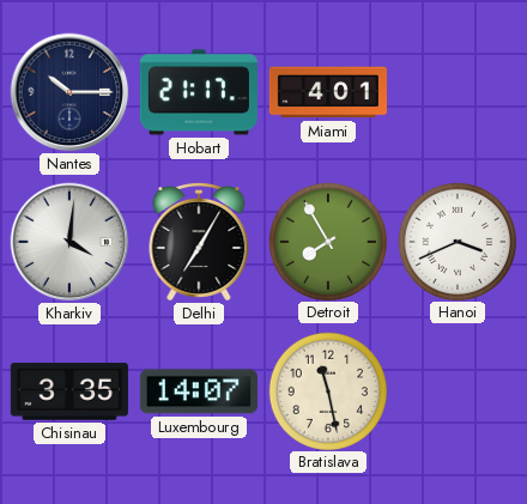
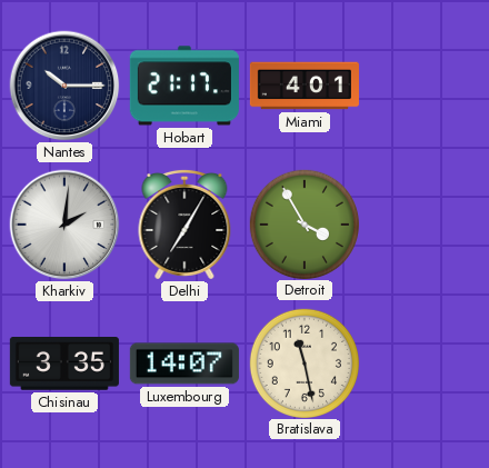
Kharkiv: 4:01 -> 2:01
Detroit: 7:55 -> 3:55
Hanoi: 3:41 -> none
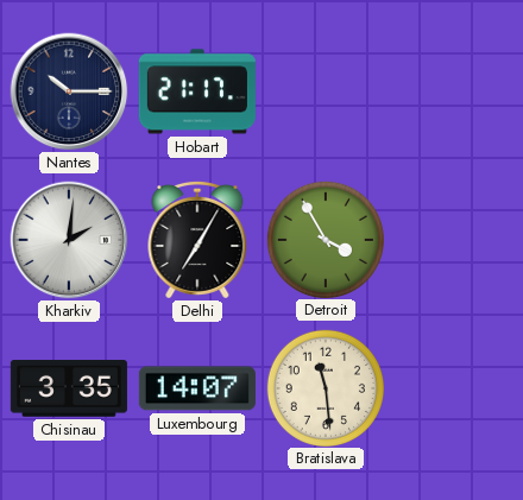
Miami: 4:01 -> none
Bratislava: 11:28 -> 11:29
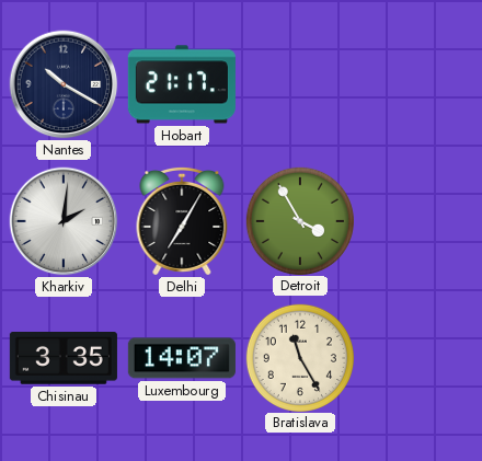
Nantes: 10:15 -> 10:20
Bratislava: 11:29 -> 11:25
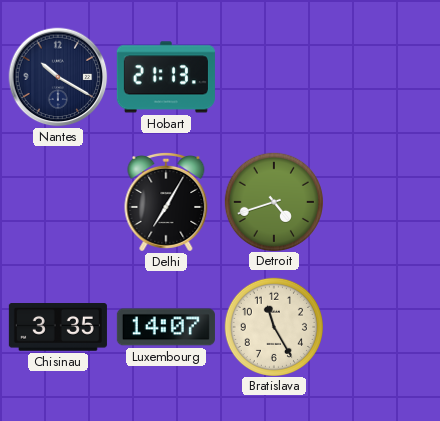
Hobart: 21:17 -> 21:13
Kharkiv: 2:01 -> none
Detroit: 3:55 -> 4:42
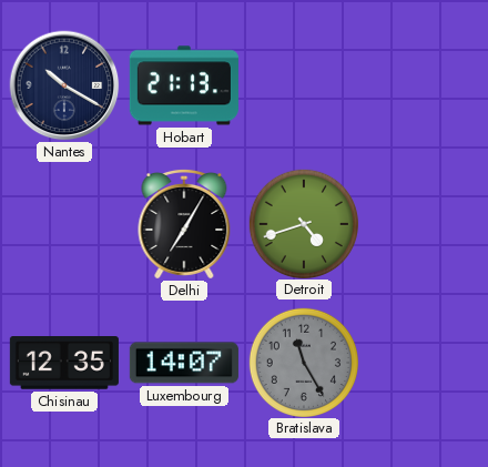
Chisinau: 3:35 -> 12:35
Bratislava dial: cream -> grey
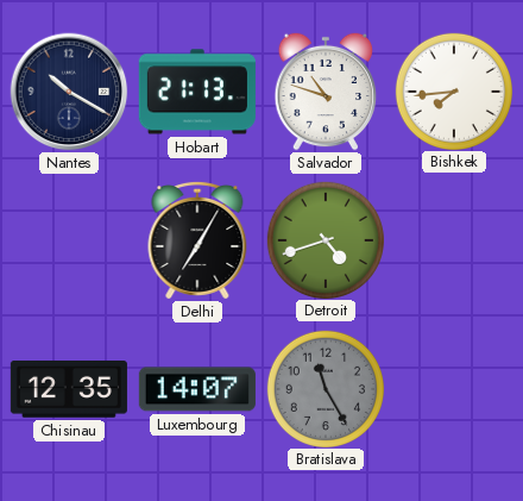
Salvador: none -> 10:48
Bishkek: none -> 7:44
